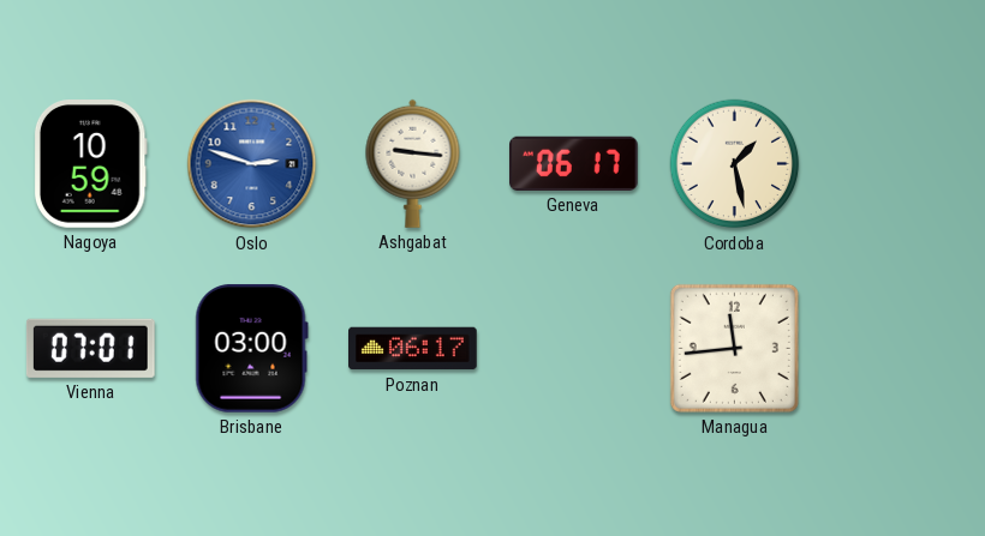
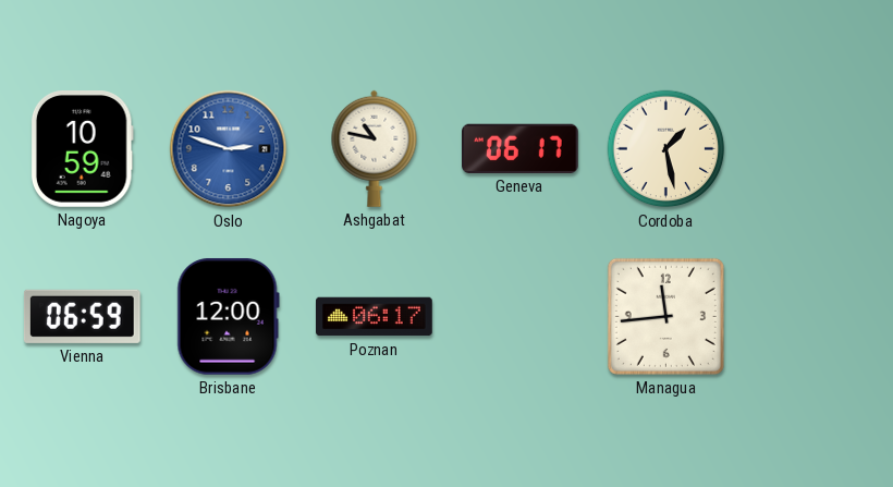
Ashgabat: 9:16 -> 10:47
Vienna: 07:01 -> 06:59
Brisbane: 03:00 -> 12:00
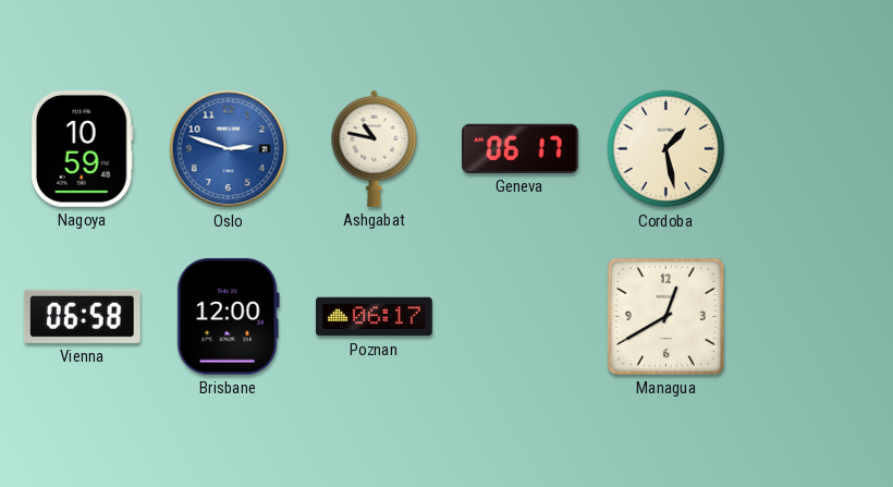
Vienna: 06:59 -> 06:58
Managua: 11:44 -> 12:40
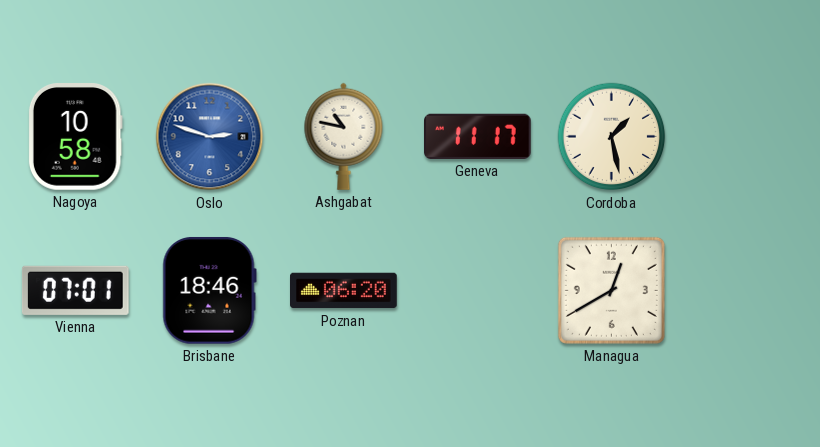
Nagoya: 10:59 -> 10:58
Geneva: 06:17 -> 11:17
Vienna: 06:58 -> 07:01
Brisbane: 12:00 -> 18:46
Poznan: 06:17 -> 06:20
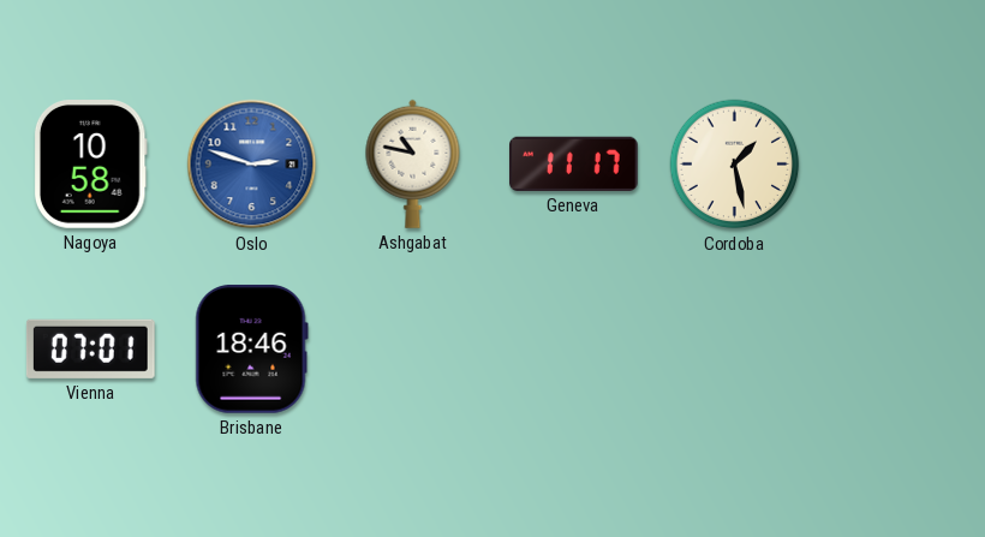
Poznan: 06:20 -> none
Managua: 12:40 -> none
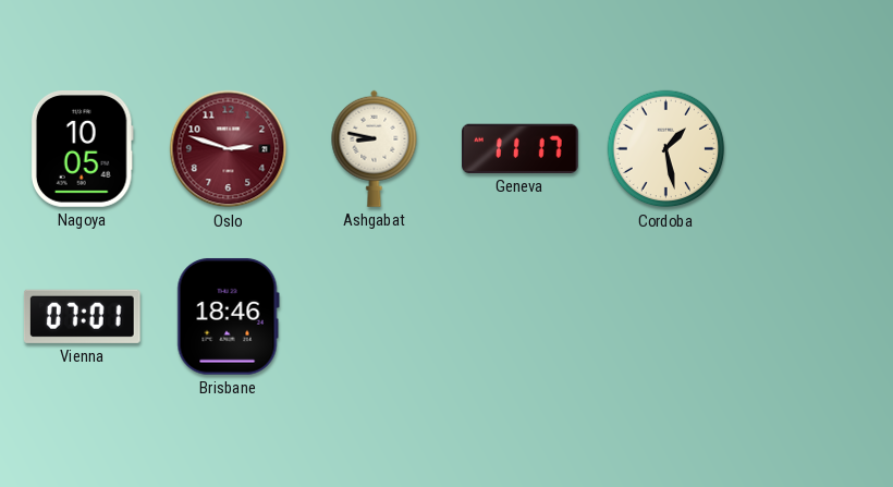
Nagoya: 10:58 -> 10:05
Oslo dial: blue -> burgundy
Ashgabat: 10:47 -> 8:47
